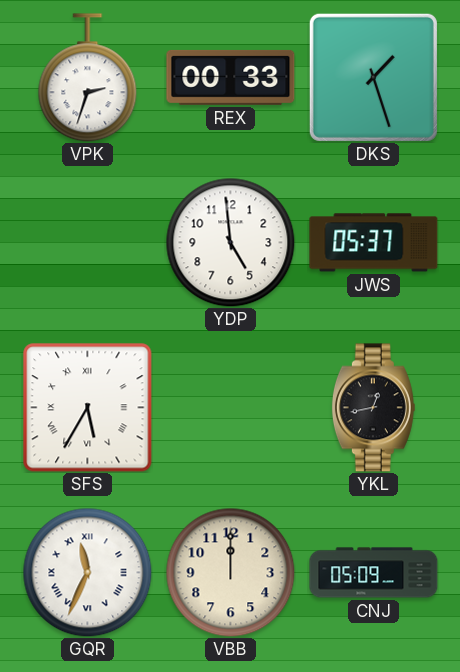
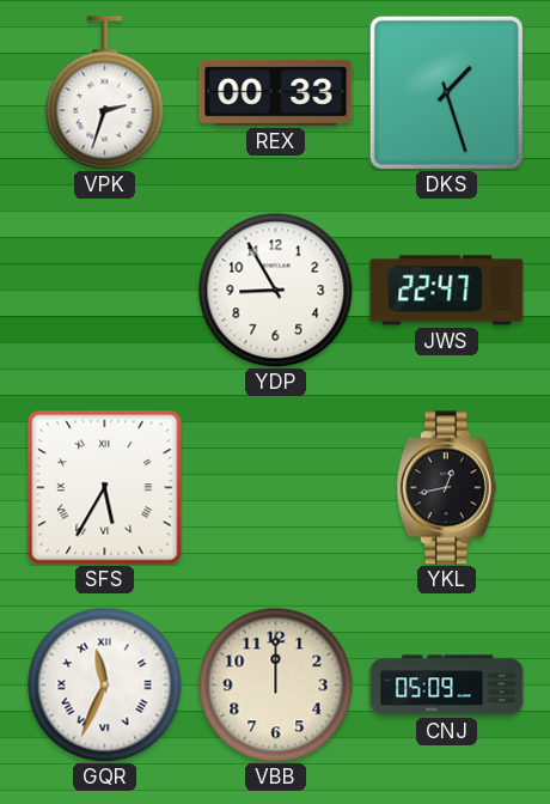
YDP: 4:59 -> 8:55
JWS: 05:37 -> 22:47
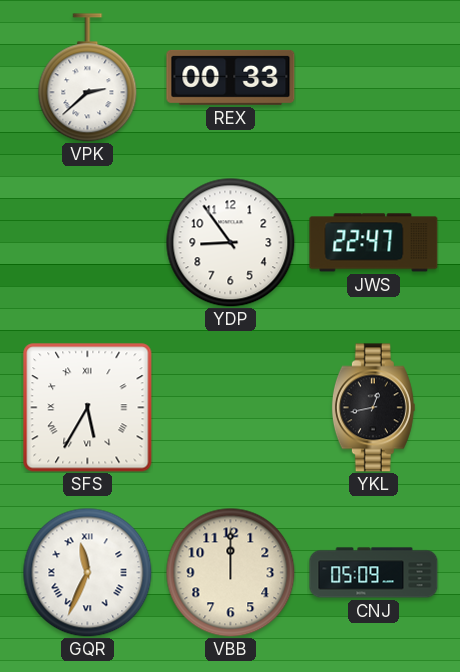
VPK: 2:33 -> 2:38
DKS: 1:27 -> none
YDP: 8:55 -> 8:54
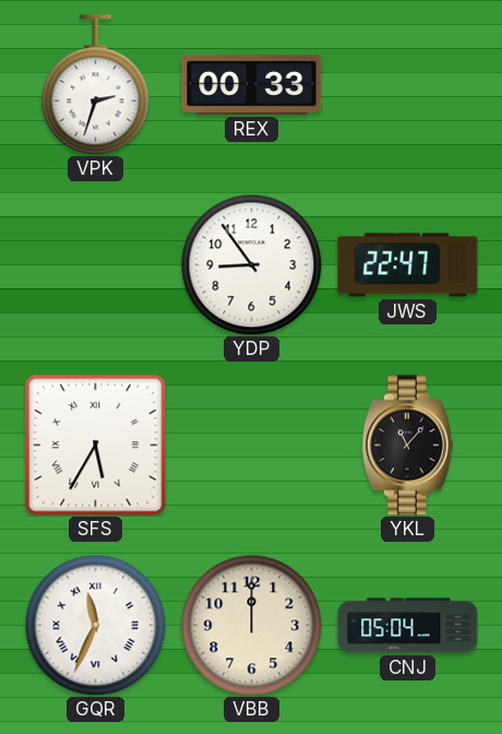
VPK: 2:38 -> 2:33
YKL: 12:43 -> 11:07
CNJ: 05:09 -> 05:04
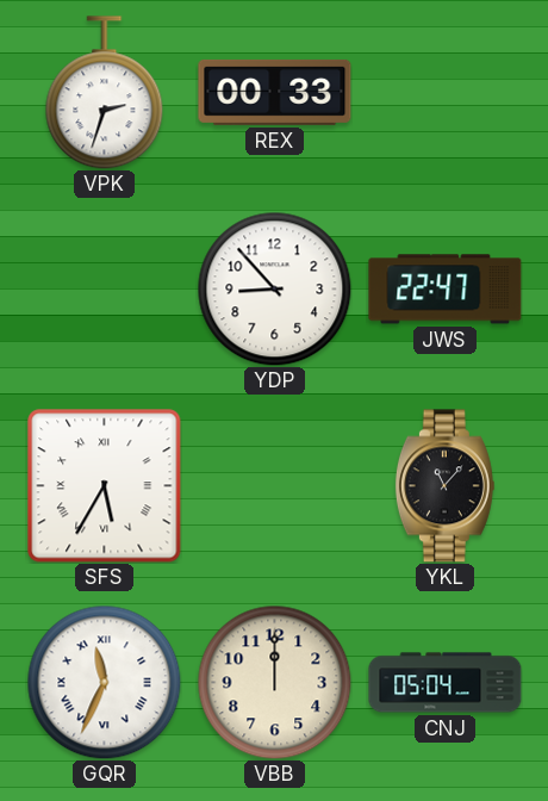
YDP: 8:54 -> 8:53
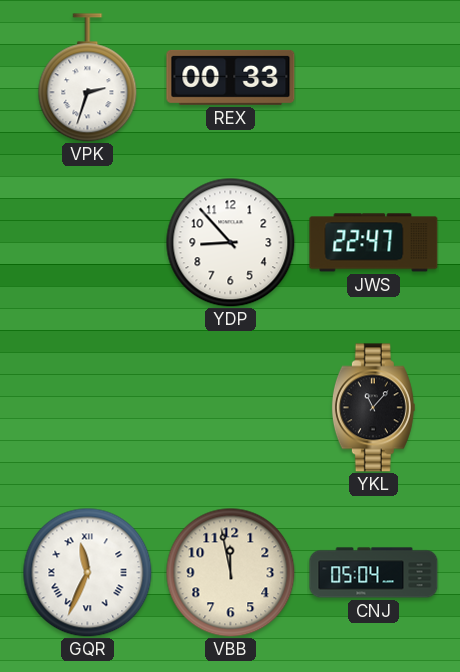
SFS: 5:35 -> none
VBB: 12:00 -> 11:58
